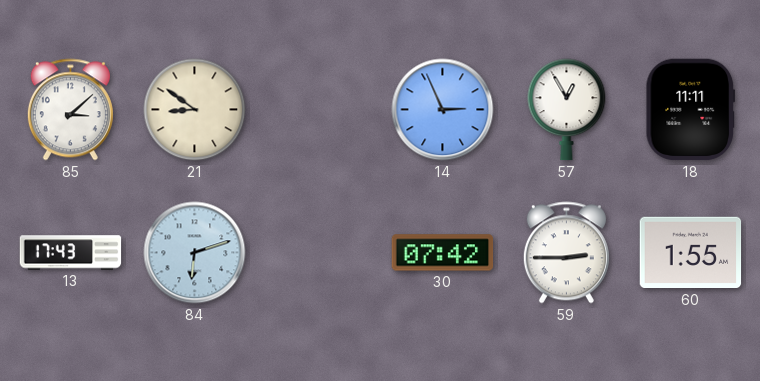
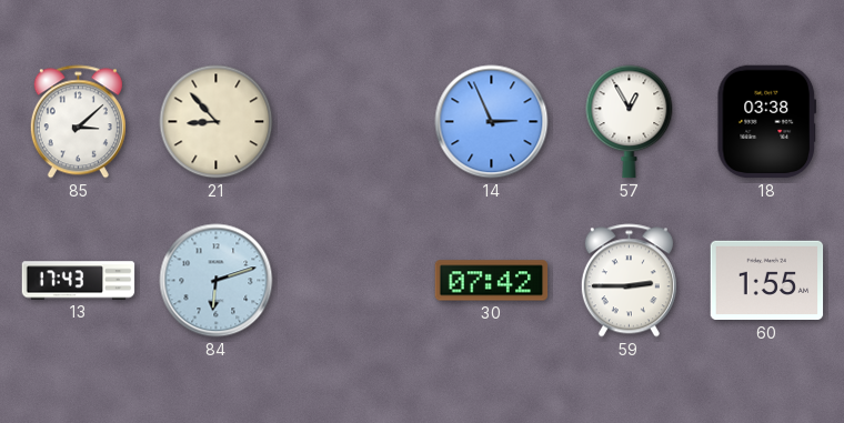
21: 8:51 -> 8:53
18: 11:11 -> 03:38
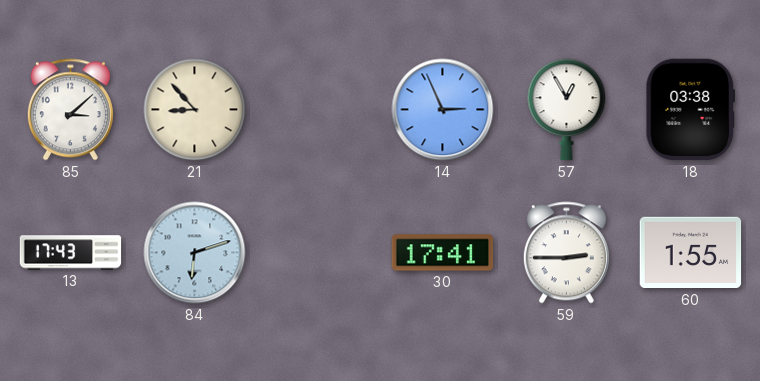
30: 07:42 -> 17:41
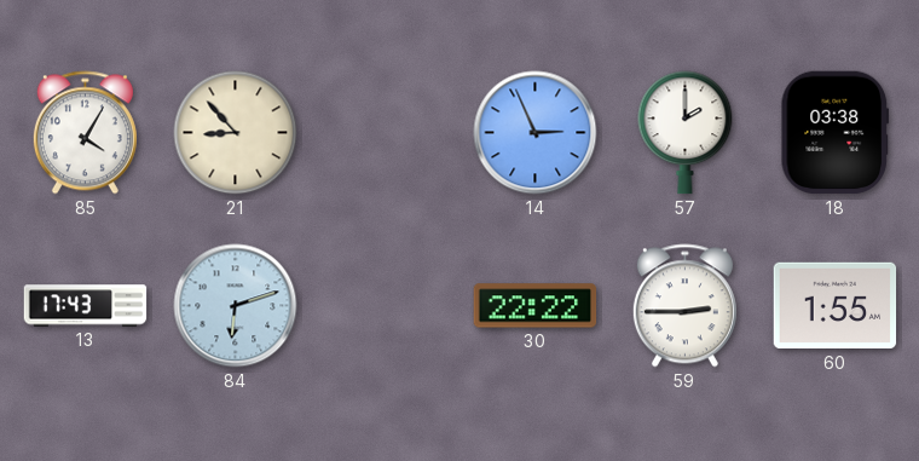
85: 3:08 -> 4:05
57: 12:55 -> 2:00
30: 17:41 -> 22:22
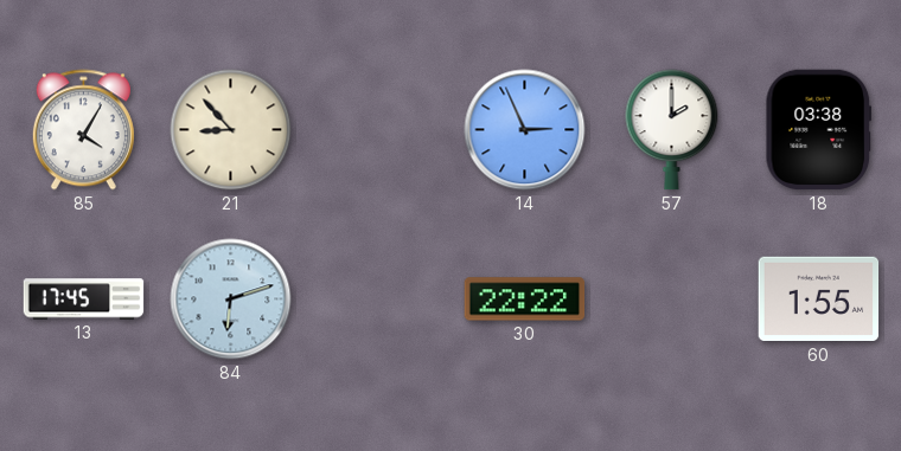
13: 17:43 -> 17:45
59: 2:45 -> none
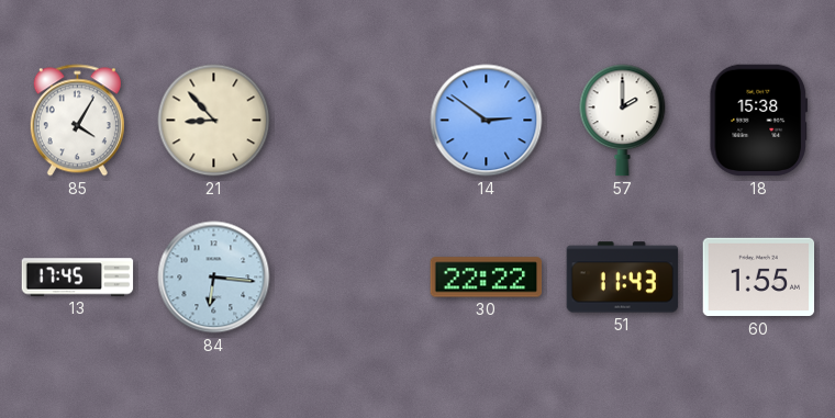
14: 2:56 -> 2:51
18: 03:38 -> 15:38
84: 6:12 -> 6:16
51: none -> 11:43
